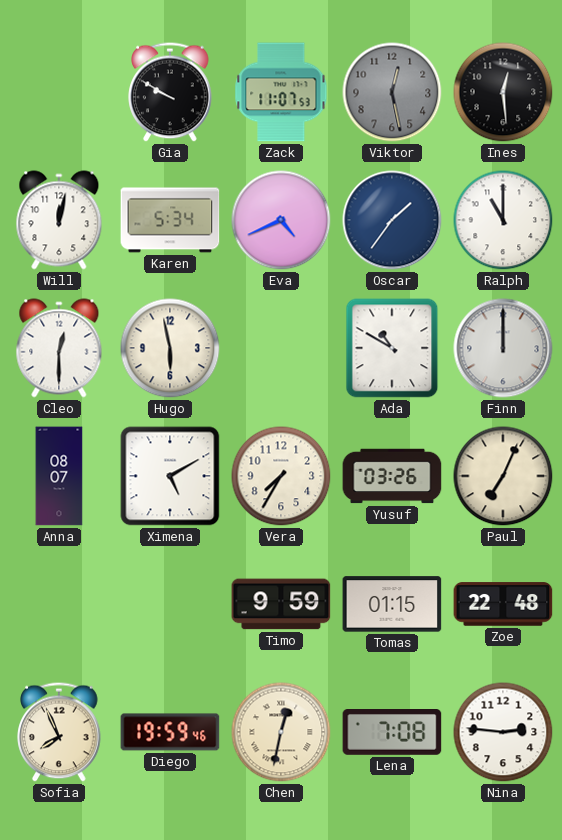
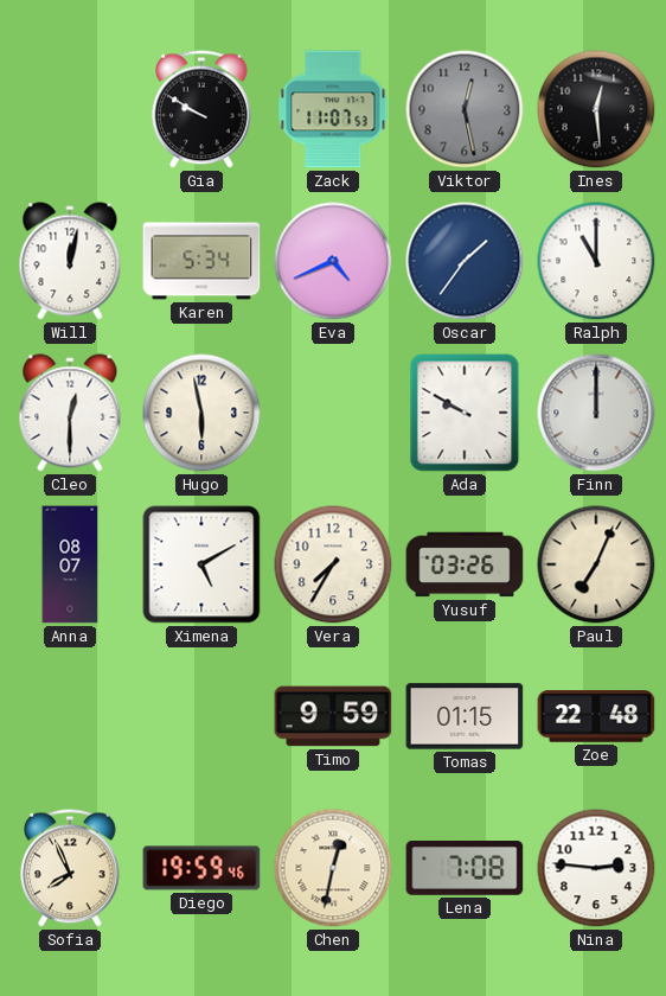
Ada: 10:50 -> 9:50
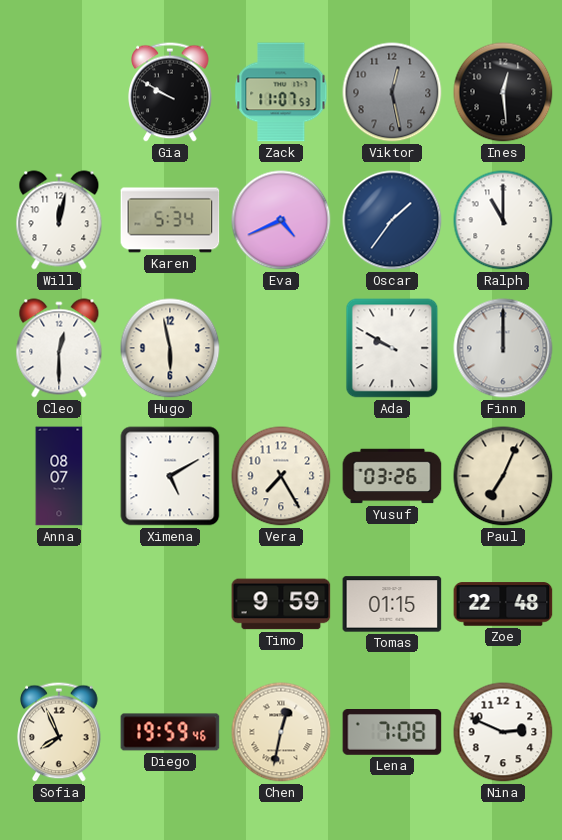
Vera: 7:35 -> 7:25
Nina: 2:46 -> 2:49
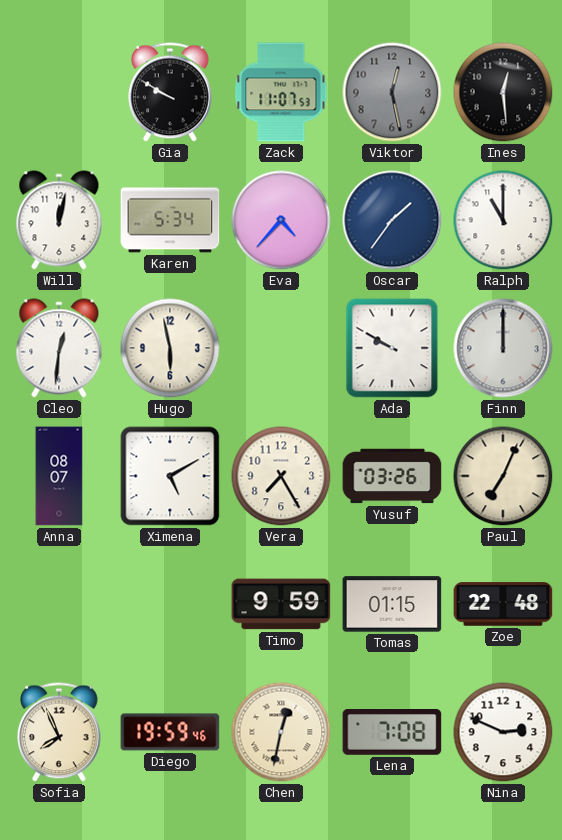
Eva: 4:41 -> 4:37
Cleo: 12:30 -> 12:31
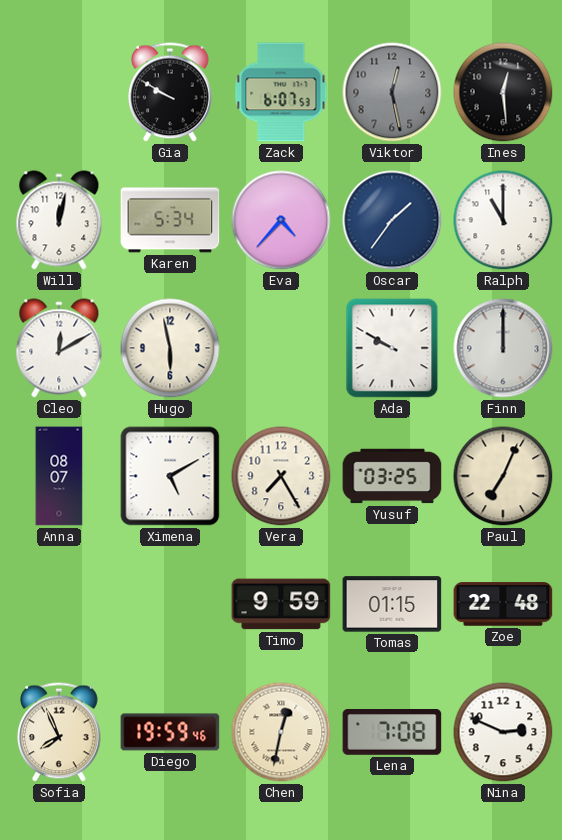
Zack: 11:07 -> 6:07
Cleo: 12:31 -> 12:10
Yusuf: 03:26 -> 03:25
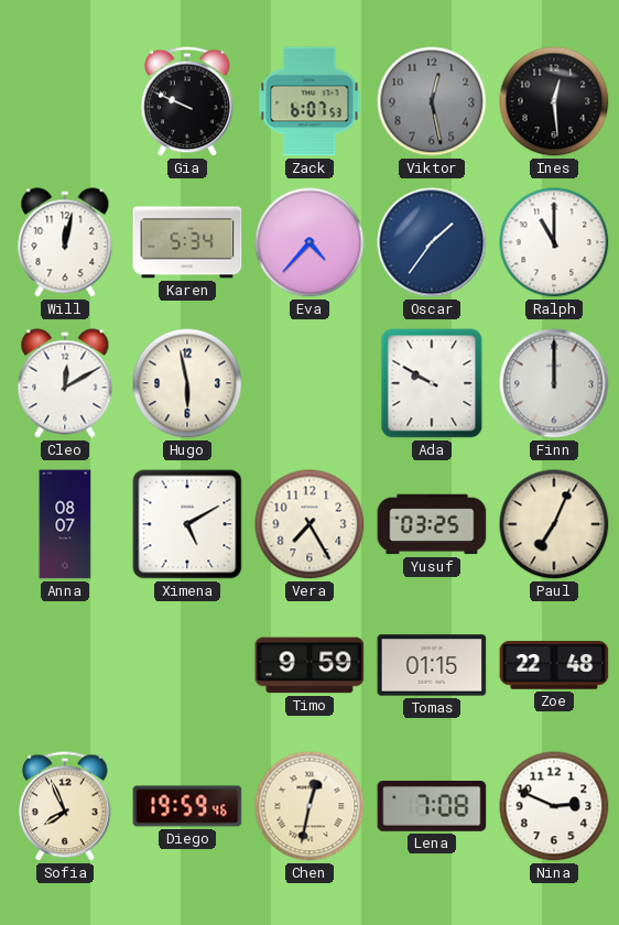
Gia: 9:50 -> 9:49
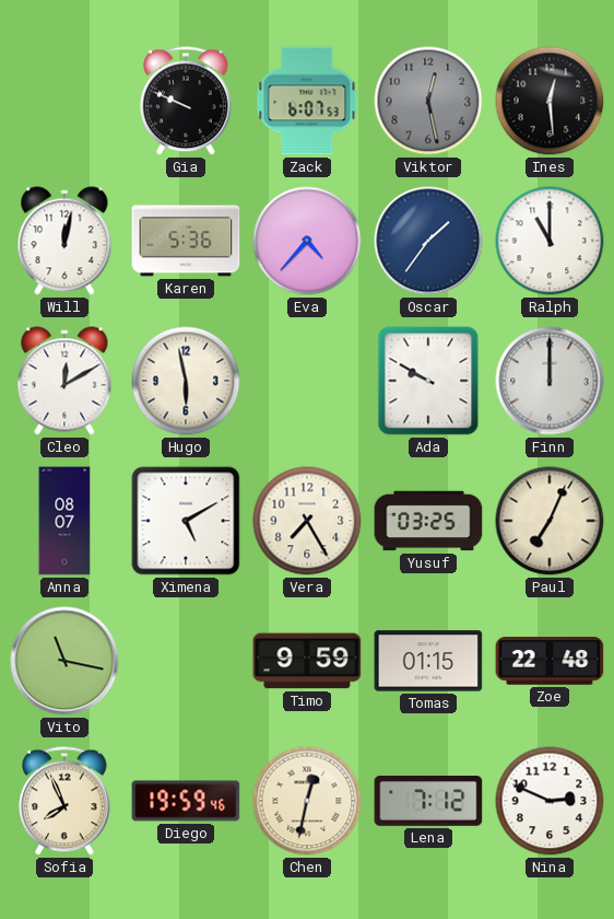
Karen: 5:34 -> 5:36
Vito: none -> 11:17
Lena: 7:08 -> 7:12
